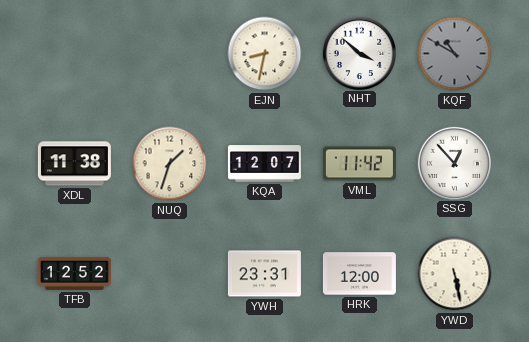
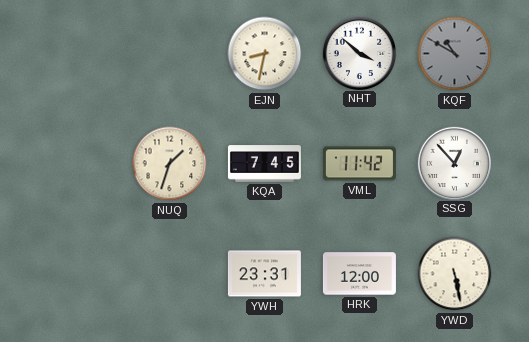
XDL: 11:38 -> none
KQA: 12:07 -> 7:45
TFB: 12:52 -> none
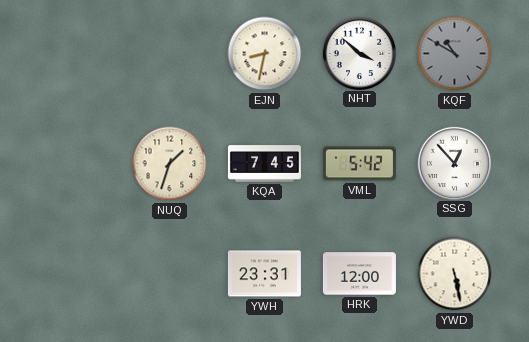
VML: 11:42 -> 5:42
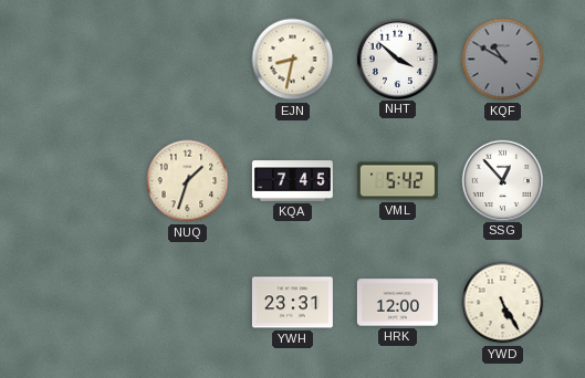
YWD: 5:28 -> 5:25
